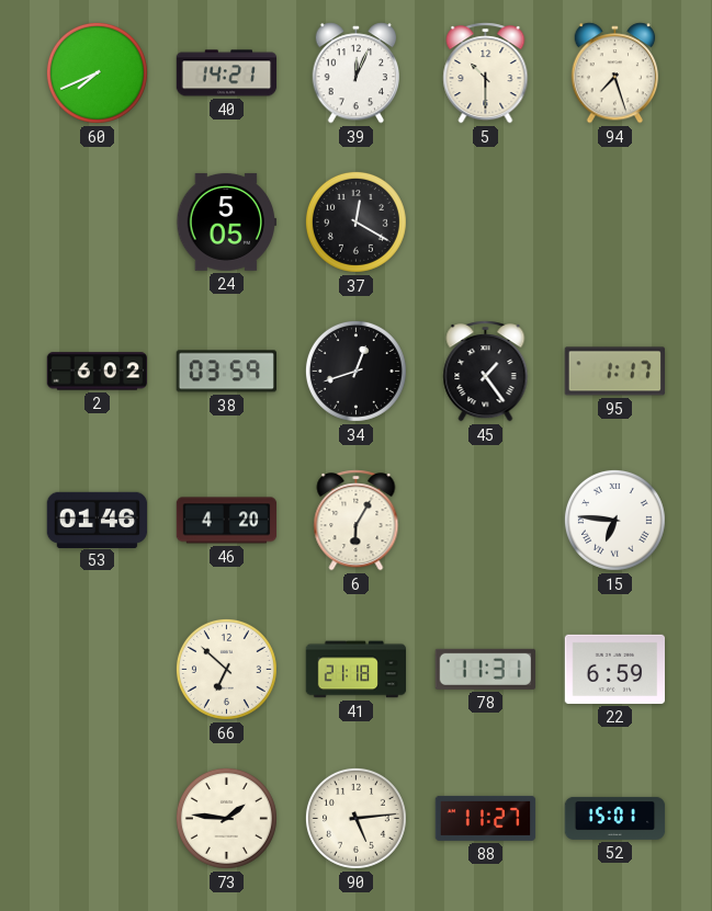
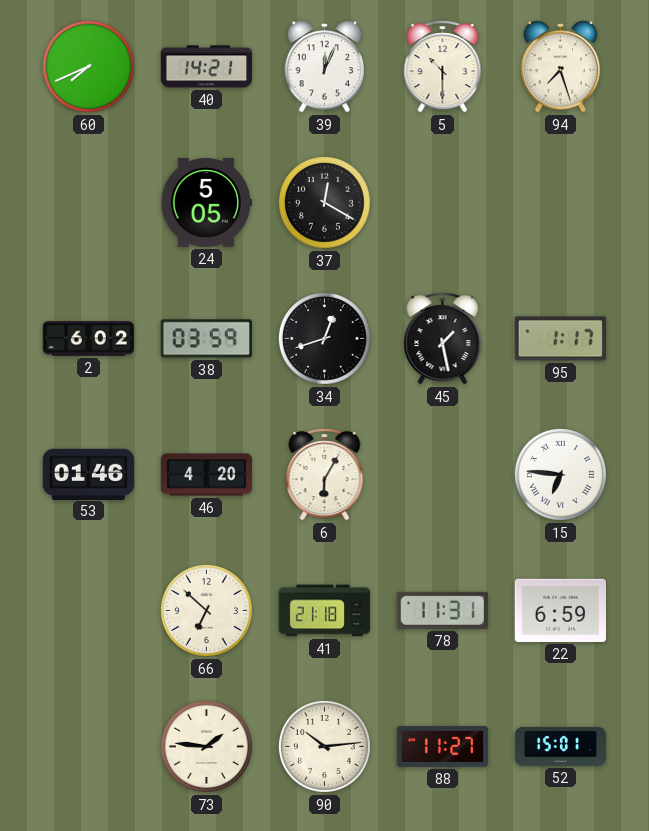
45: 1:24 -> 1:28
90: 5:14 -> 10:14
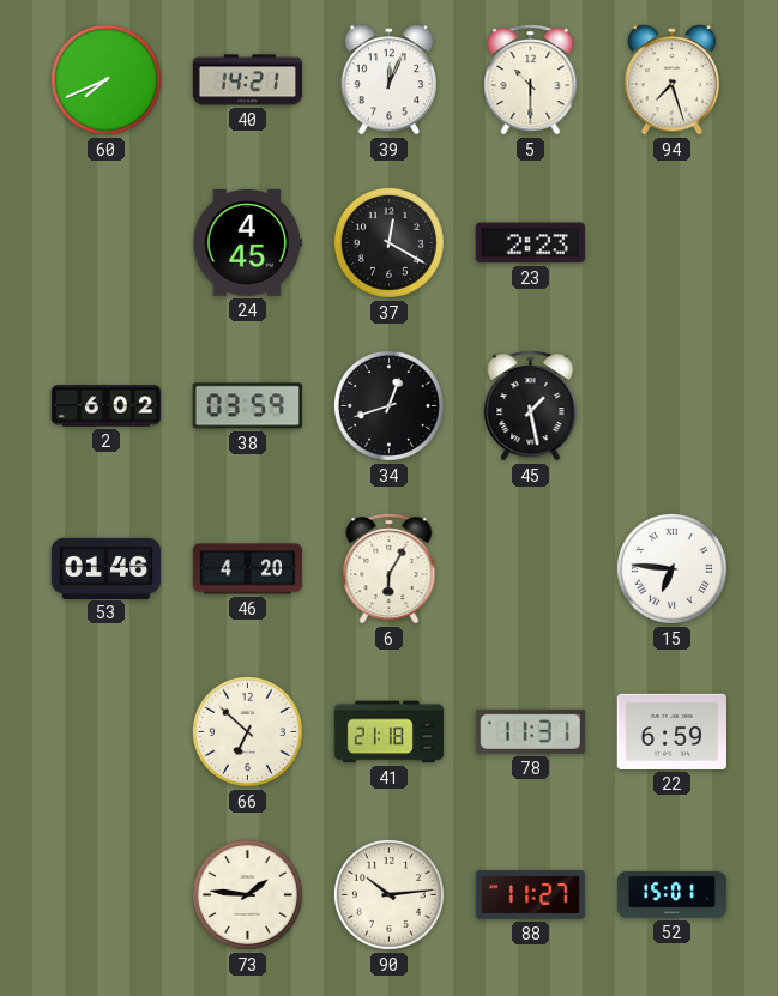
24: 5:05 -> 4:45
23: none -> 2:23
95: 1:17 -> none
